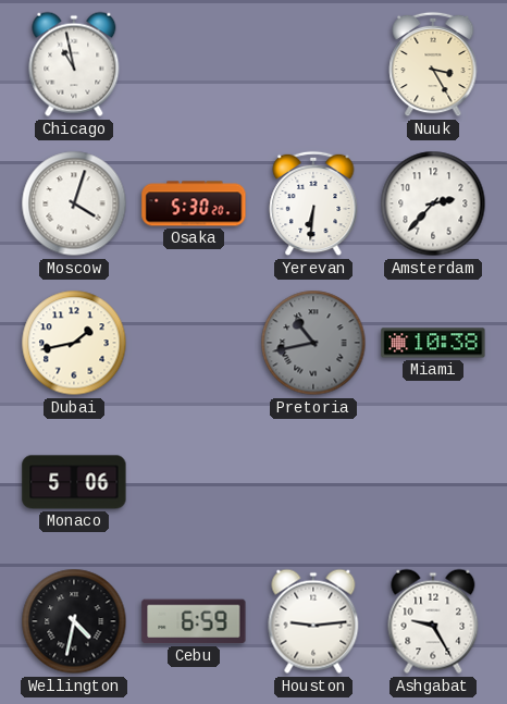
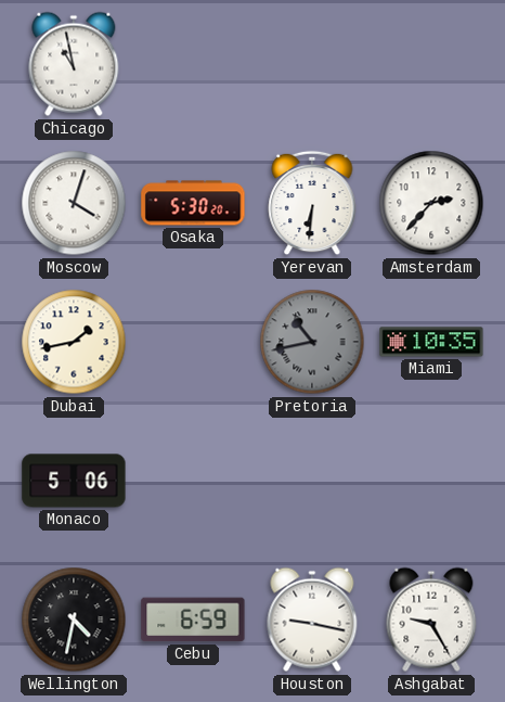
Nuuk: 3:25 -> none
Miami: 10:38 -> 10:35
Houston: 9:14 -> 9:17
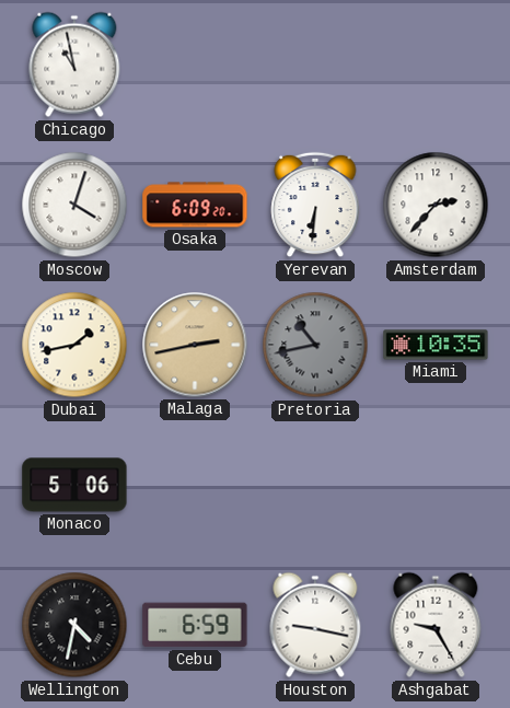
Osaka: 5:30 -> 6:09
Malaga: none -> 2:43
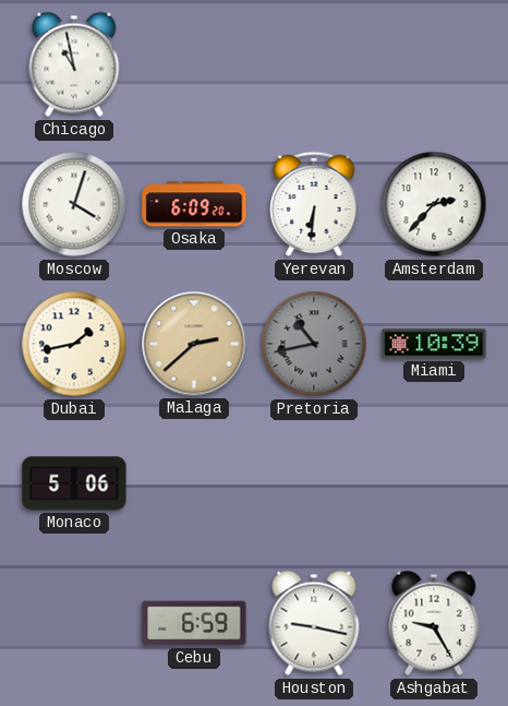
Malaga: 2:43 -> 2:38
Miami: 10:35 -> 10:39
Wellington: 4:32 -> none
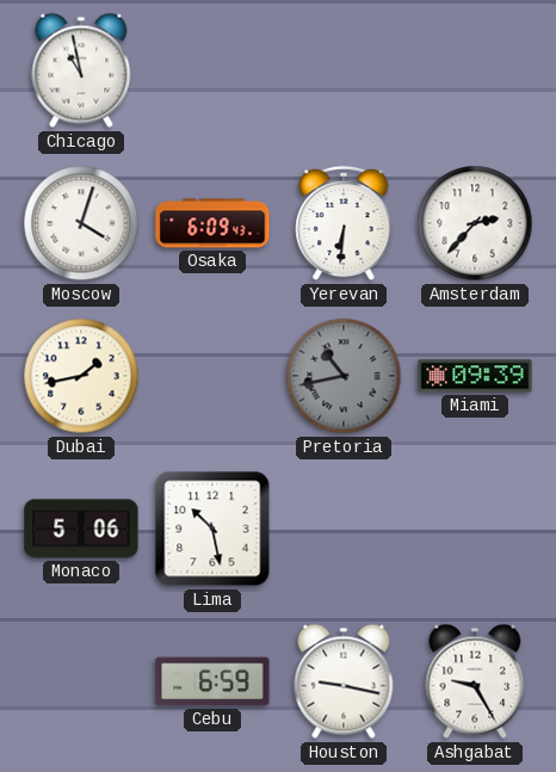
Osaka: 6:09:20 -> 6:09:43
Malaga: 2:38 -> none
Miami: 10:39 -> 09:39
Lima: none -> 10:28
